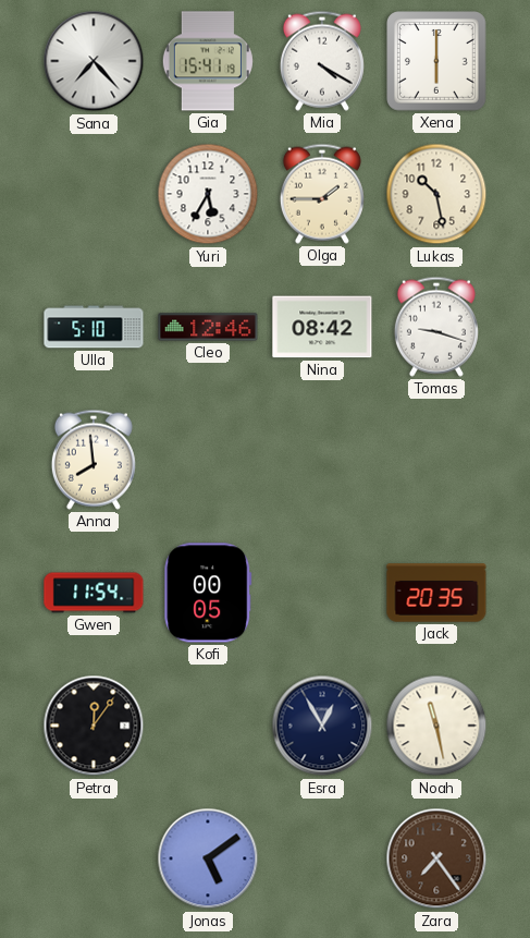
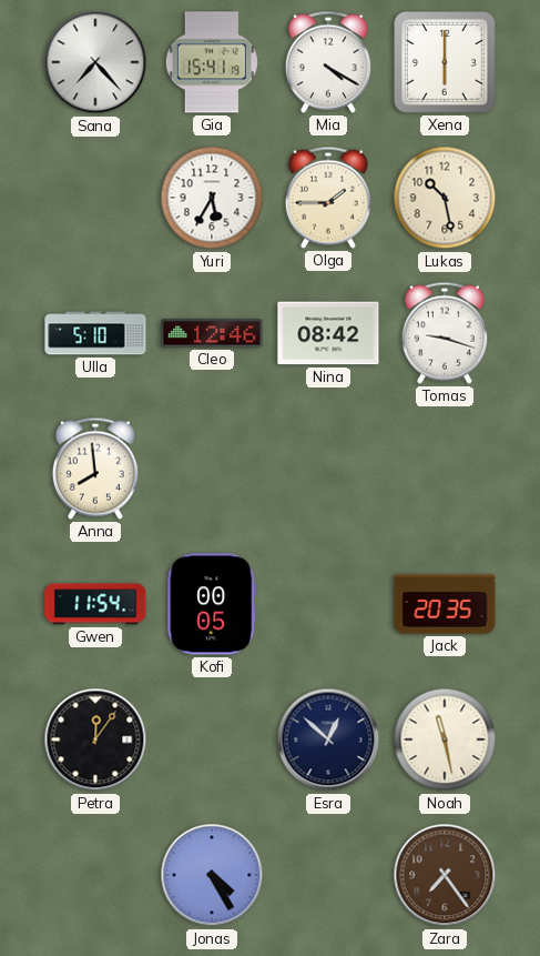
Esra: 12:55 -> 12:52
Jonas: 5:09 -> 4:25
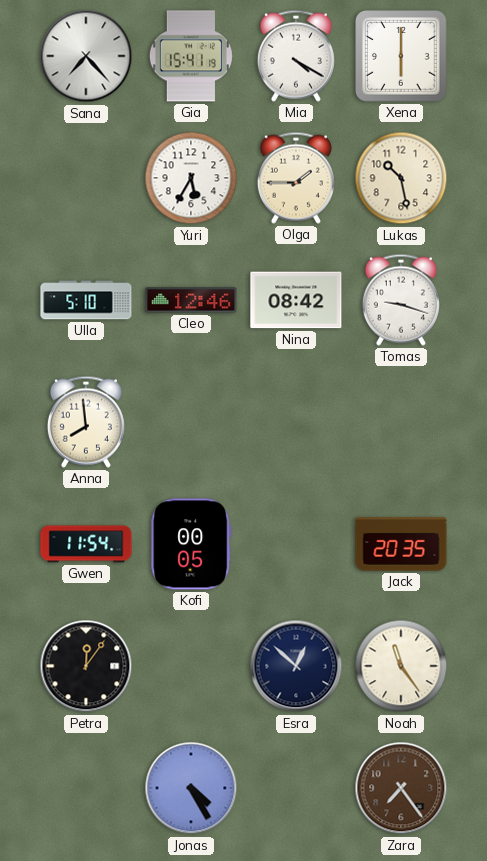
Noah: 11:28 -> 11:24
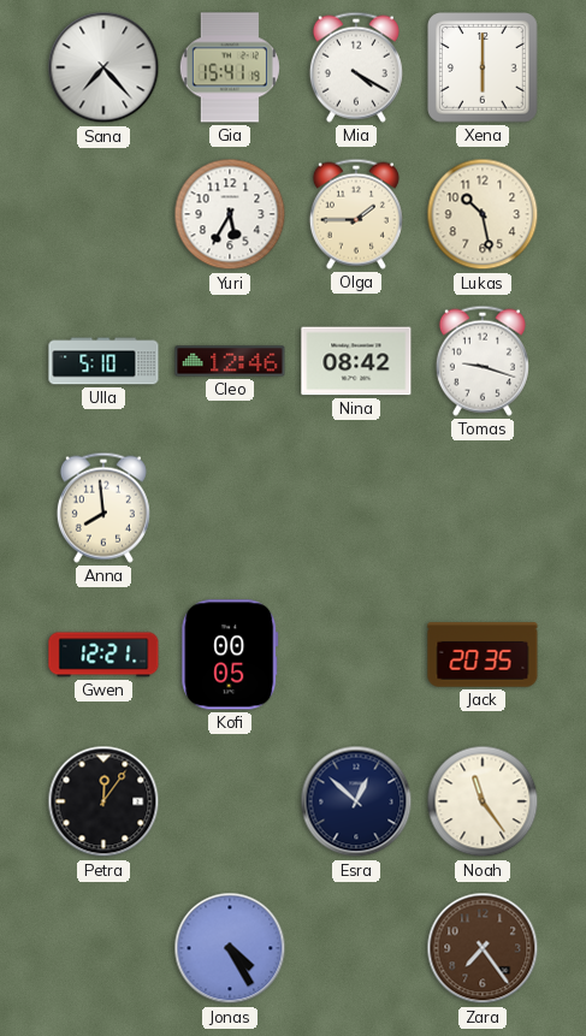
Gwen: 11:54 -> 12:21
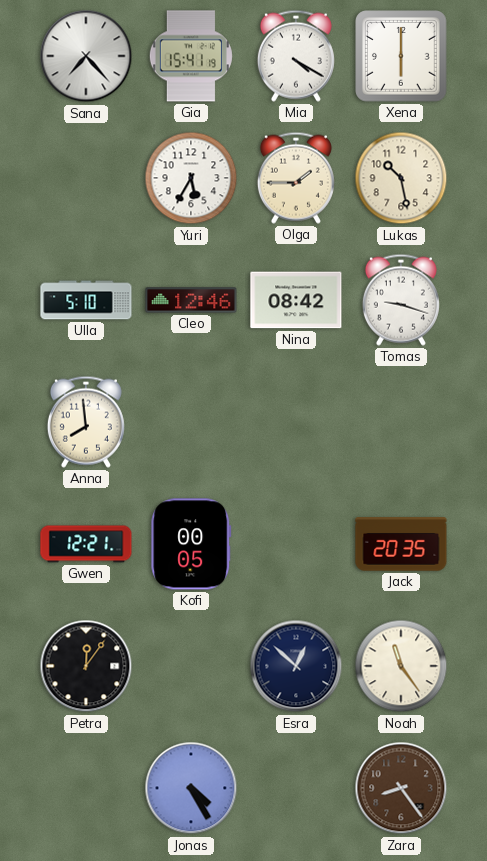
Zara: 7:24 -> 8:24
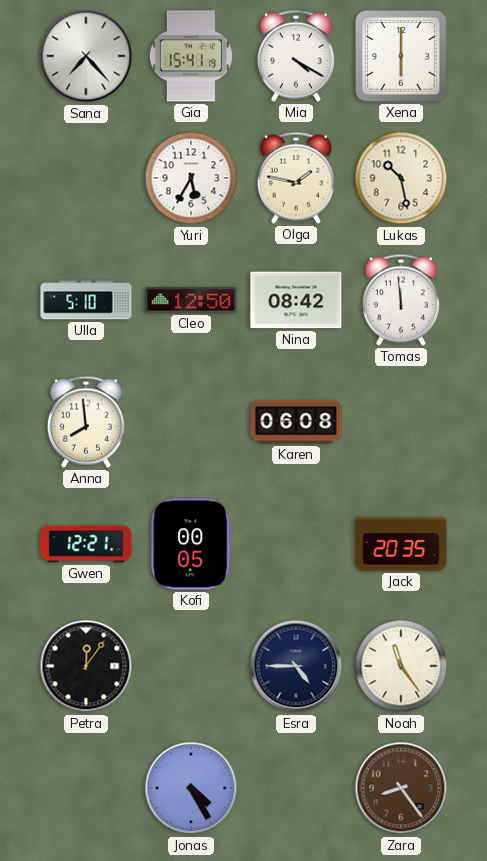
Olga: 1:45 -> 1:47
Cleo: 12:46 -> 12:50
Tomas: 9:18 -> 11:59
Karen: none -> 06:08
Esra: 12:52 -> 4:45
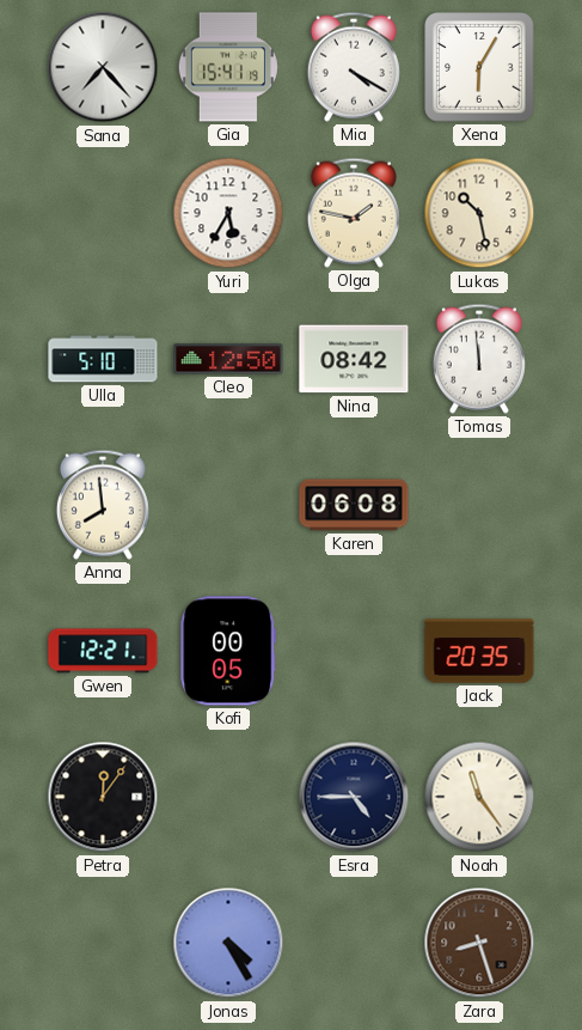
Xena: 6:00 -> 6:05
Zara: 8:24 -> 8:27
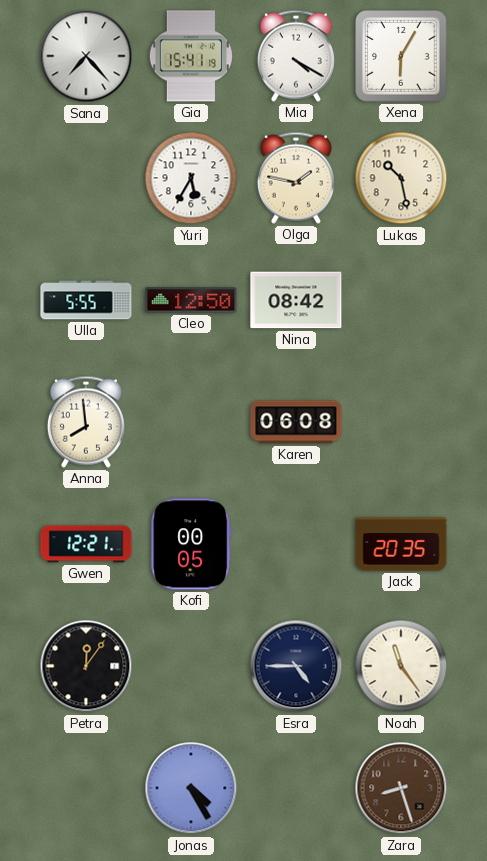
Ulla: 5:10 -> 5:55
Tomas: 11:59 -> none
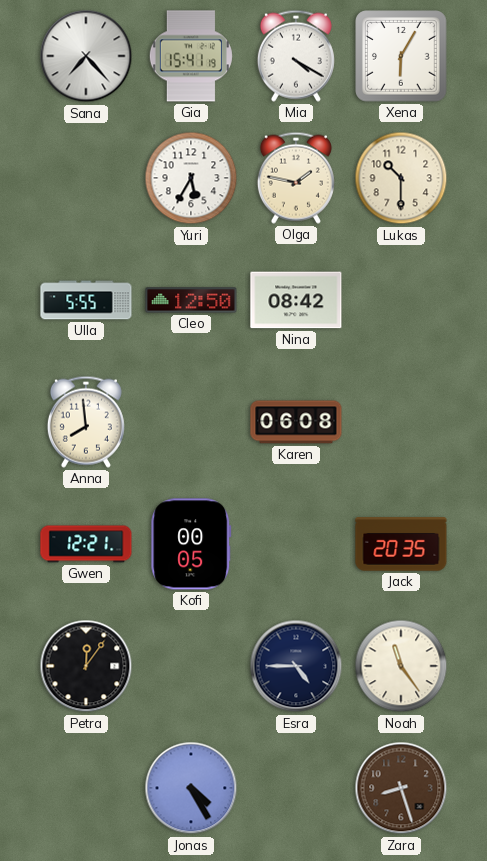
Lukas: 10:28 -> 10:30
